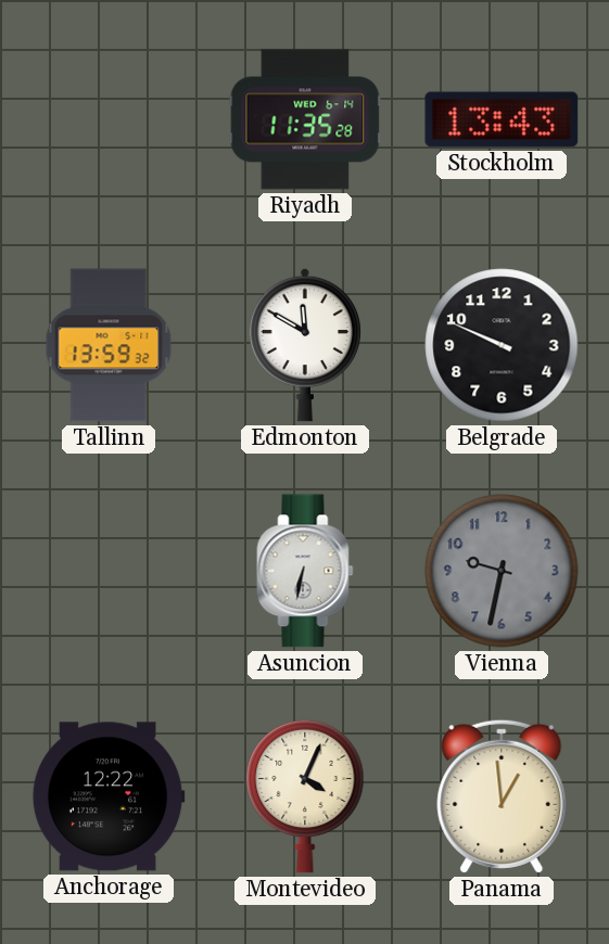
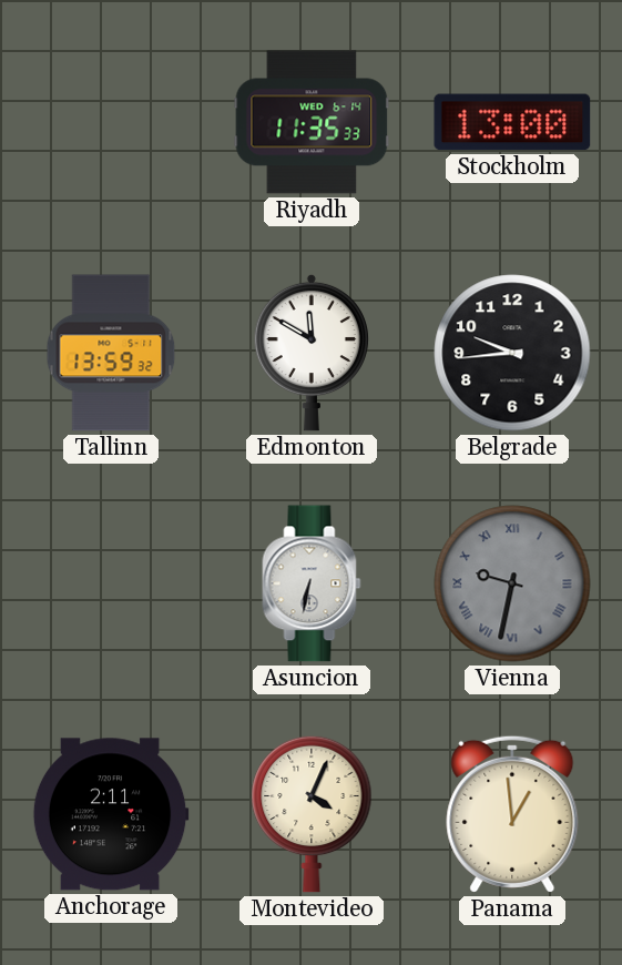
Riyadh: 11:35:28 -> 11:35:33
Stockholm: 13:43 -> 13:00
Belgrade: 9:49 -> 9:44
Vienna numerals: Arabic -> Roman
Anchorage: 12:22 -> 2:11
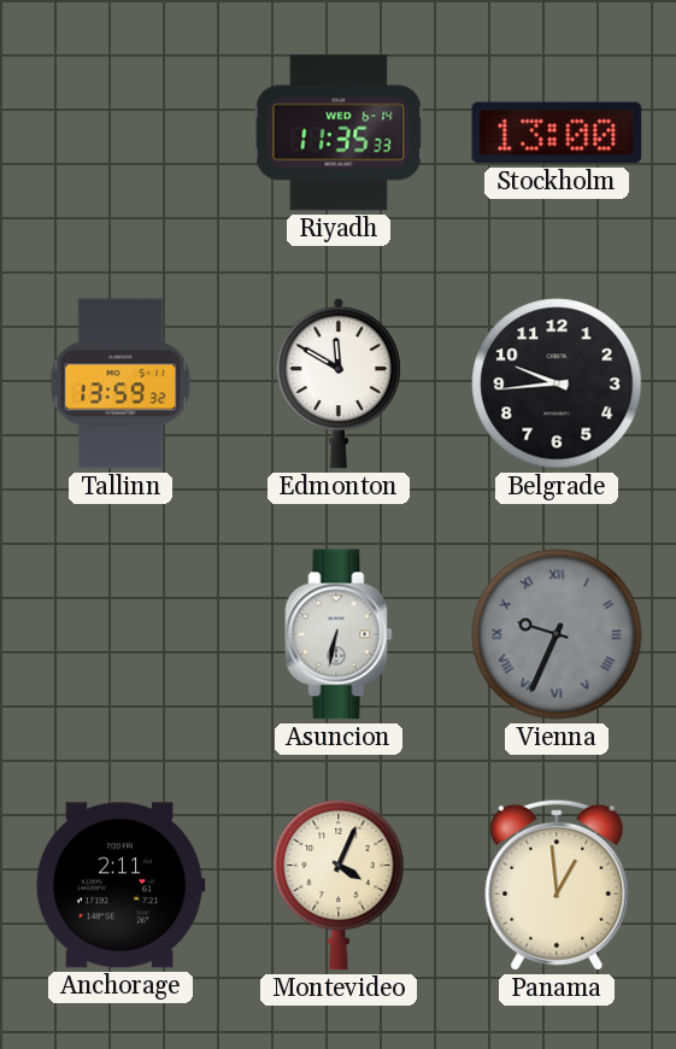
Vienna: 9:32 -> 9:34
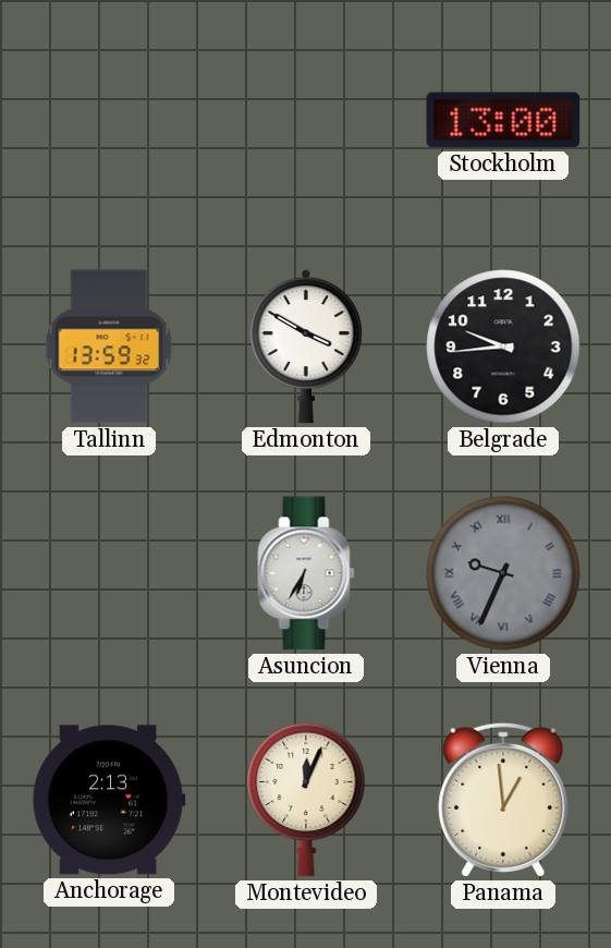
Riyadh: 11:35 -> none
Edmonton: 11:50 -> 3:50
Asuncion: 6:32 -> 6:35
Anchorage: 2:11 -> 2:13
Montevideo: 4:04 -> 12:04
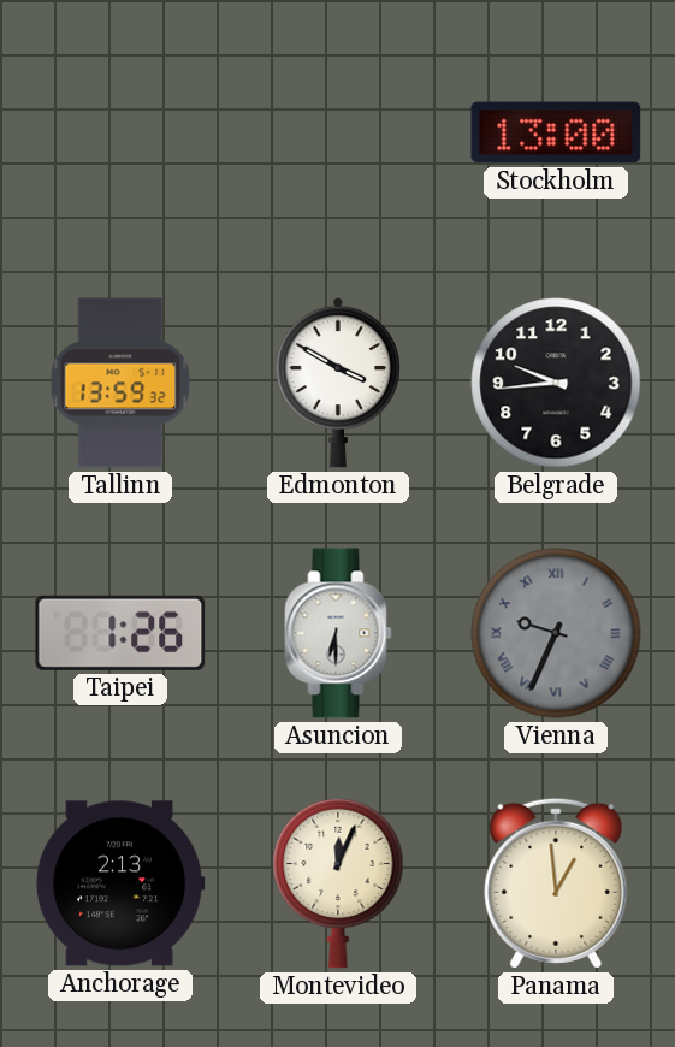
Taipei: none -> 1:26
Asuncion: 6:35 -> 6:30
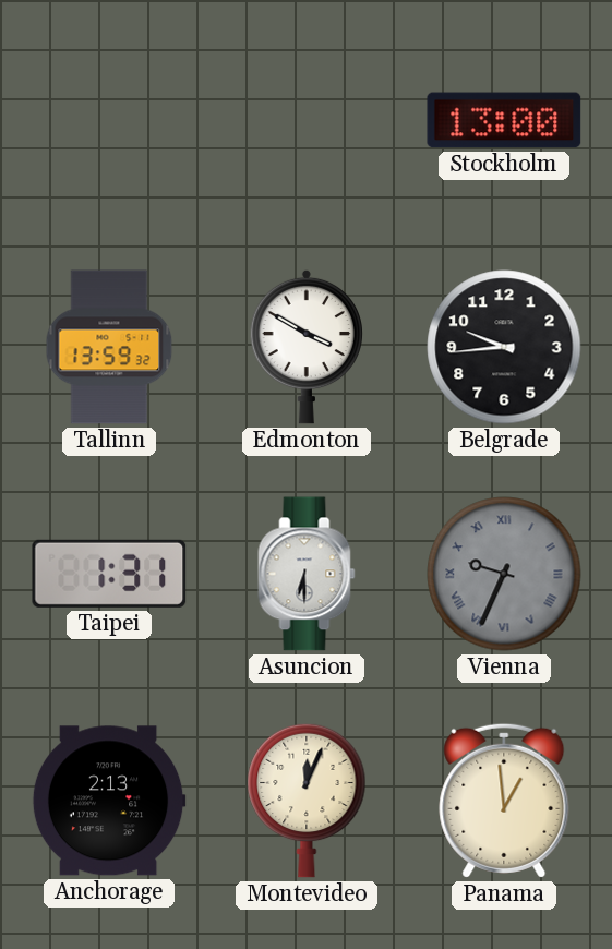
Taipei: 1:26 -> 1:31
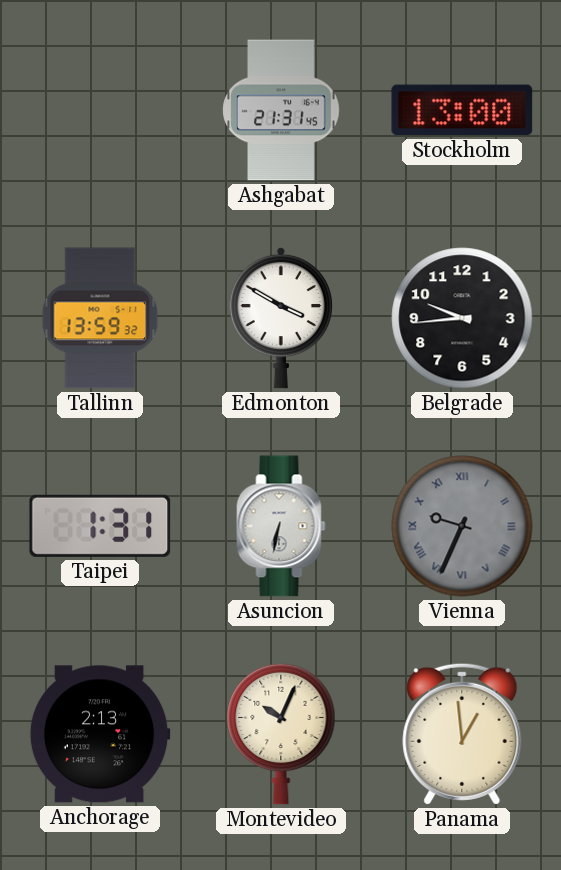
Ashgabat: none -> 21:31
Asuncion: 6:30 -> 6:32
Montevideo: 12:04 -> 10:04
